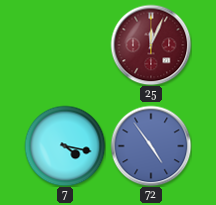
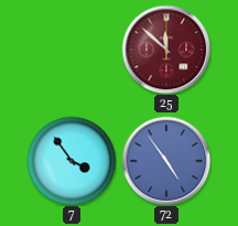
25: 12:04 -> 11:52
7: 4:17 -> 3:54
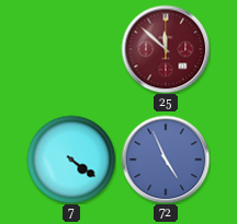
7: 3:54 -> 4:21
72: 4:54 -> 4:56
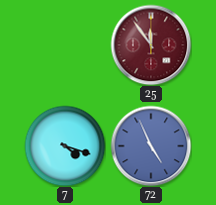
25: 11:52 -> 11:54
7: 4:21 -> 4:18
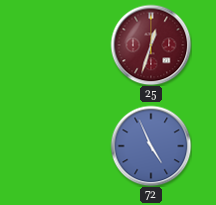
25: 11:54 -> 12:33
7: 4:18 -> none
